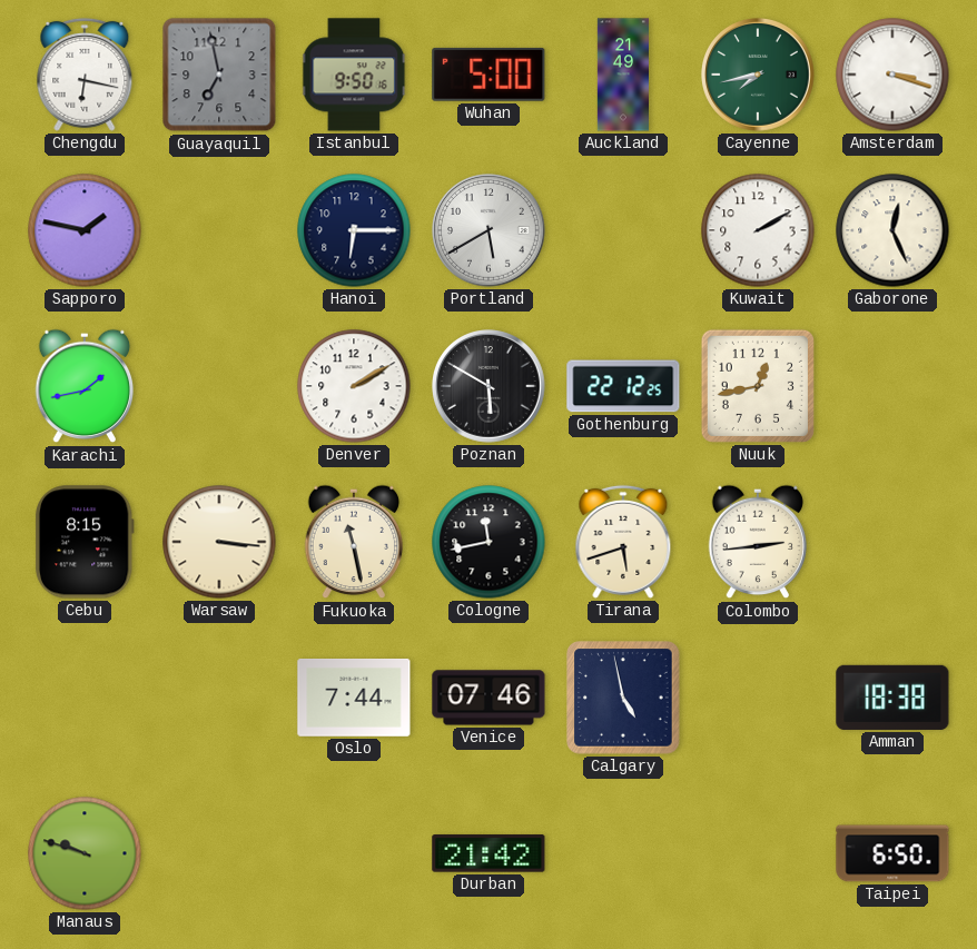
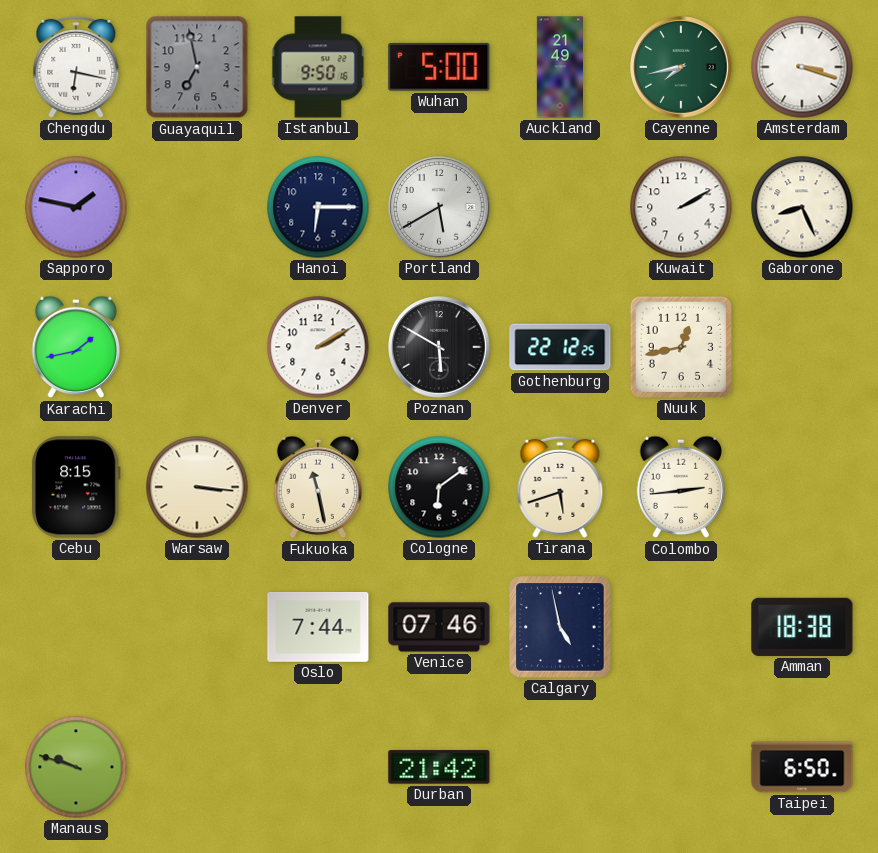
Gaborone: 12:26 -> 8:26
Cologne: 11:43 -> 6:09
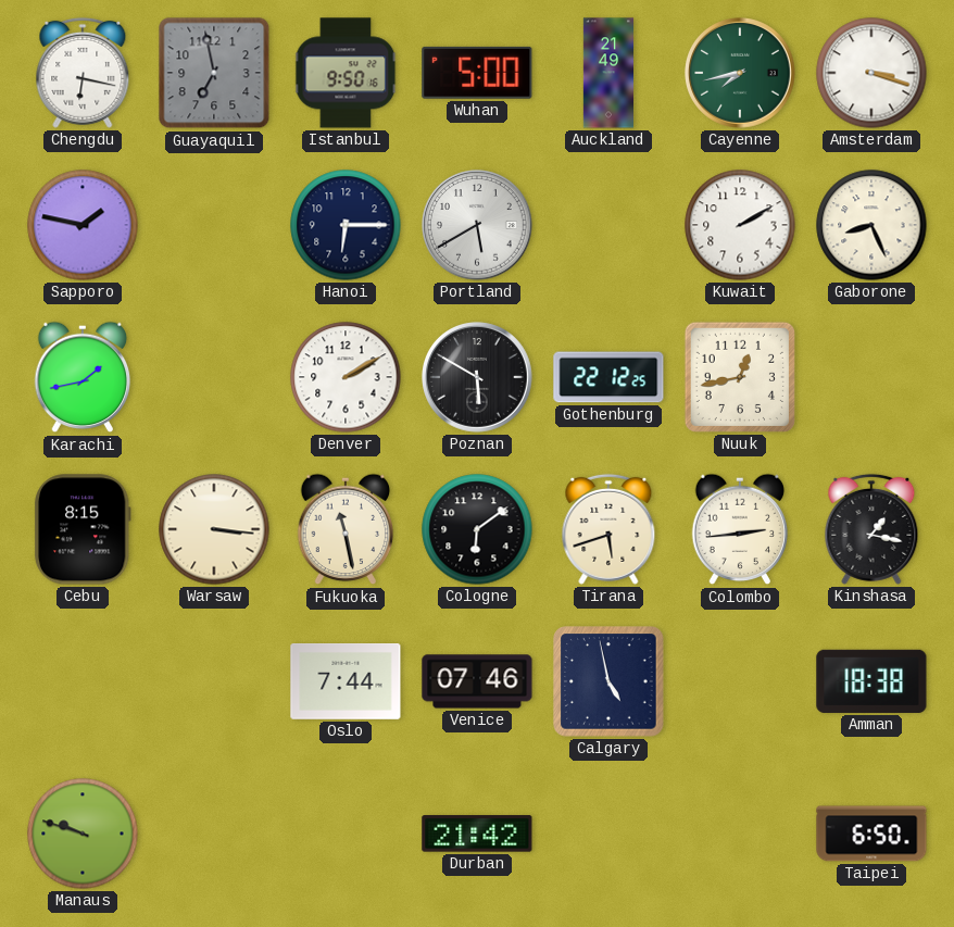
Kinshasa: none -> 1:17
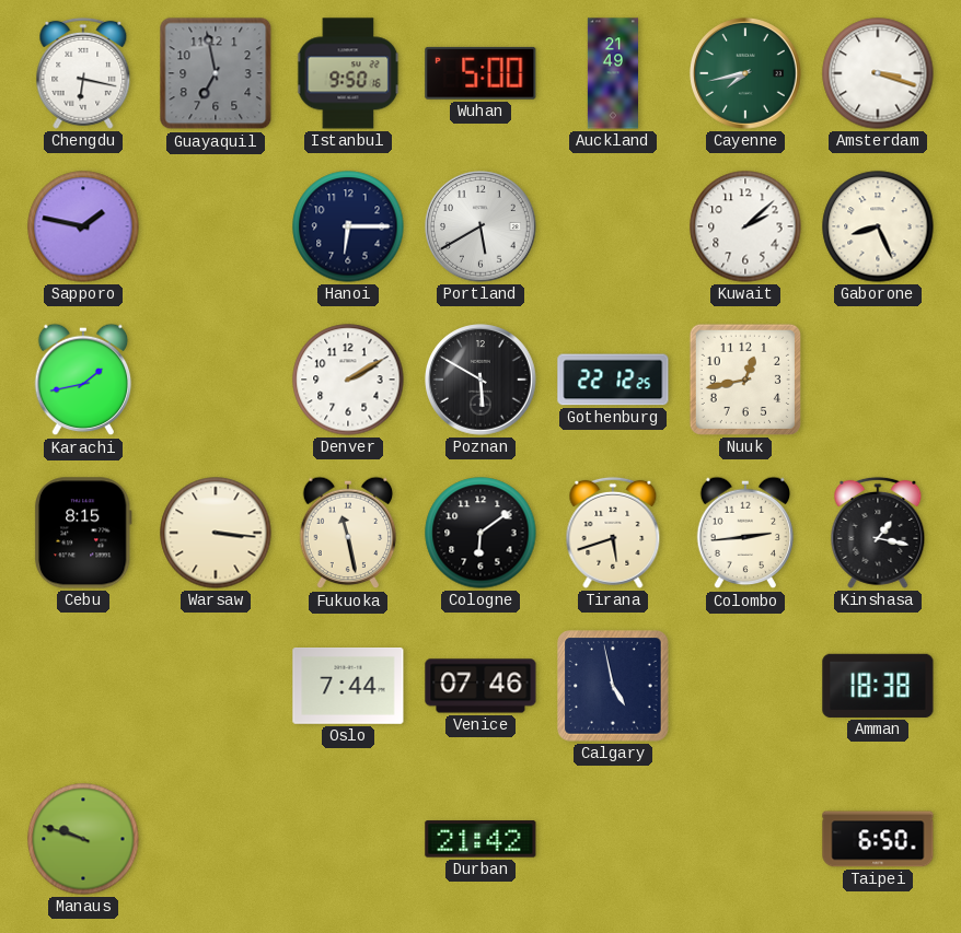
Kuwait: 2:10 -> 2:08
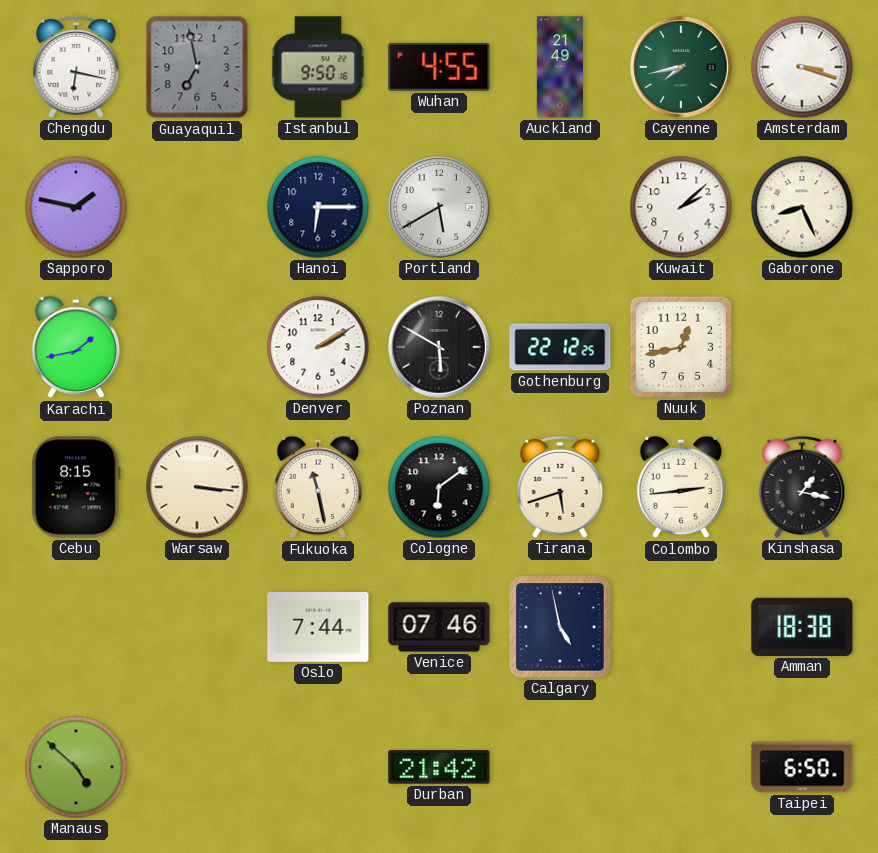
Wuhan: 5:00 -> 4:55
Manaus: 9:48 -> 4:52
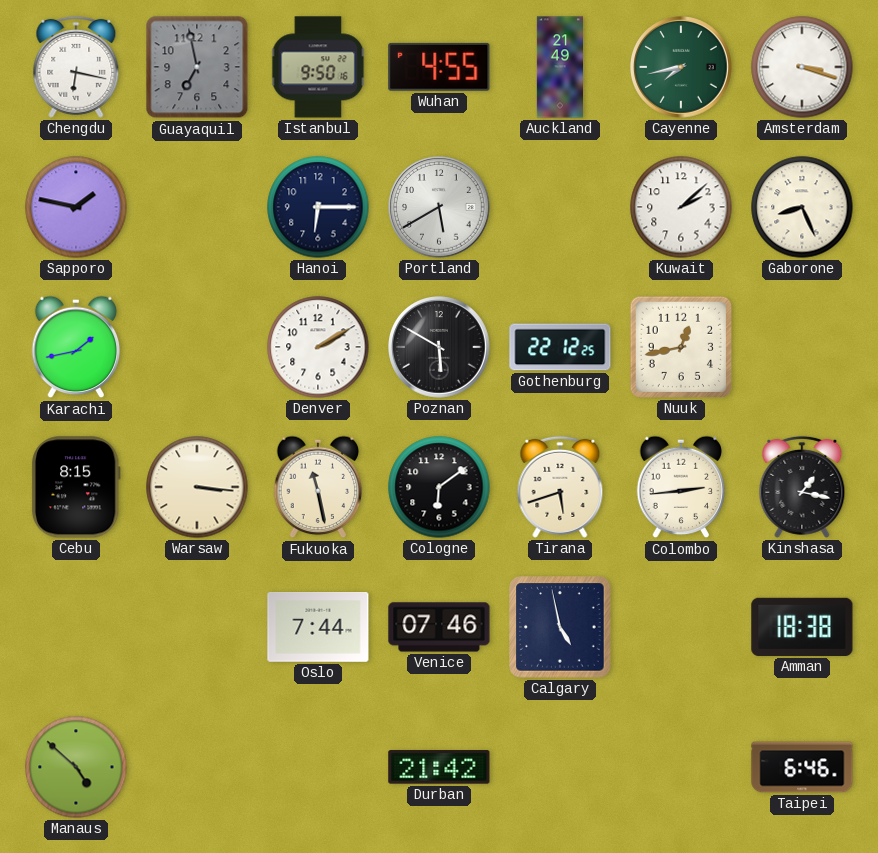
Taipei: 6:50 -> 6:46
